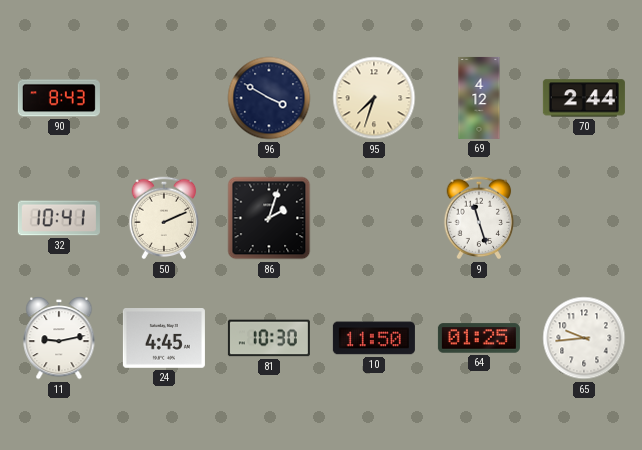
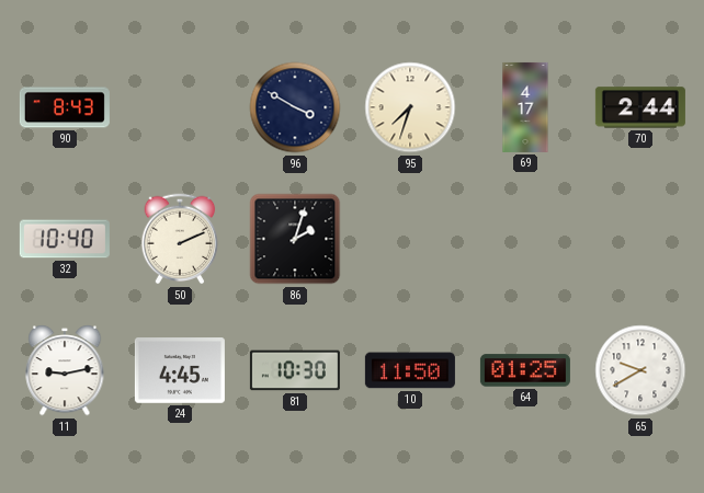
69: 4:12 -> 4:17
32: 10:41 -> 10:40
9: 11:27 -> none
65: 9:44 -> 9:40
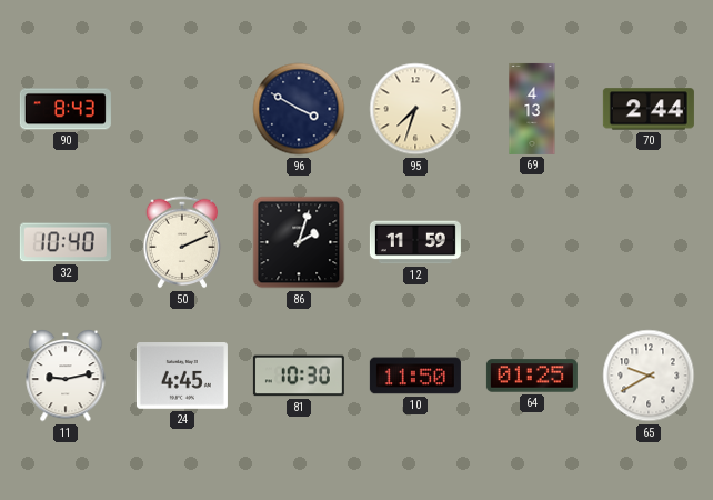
69: 4:17 -> 4:13
12: none -> 11:59
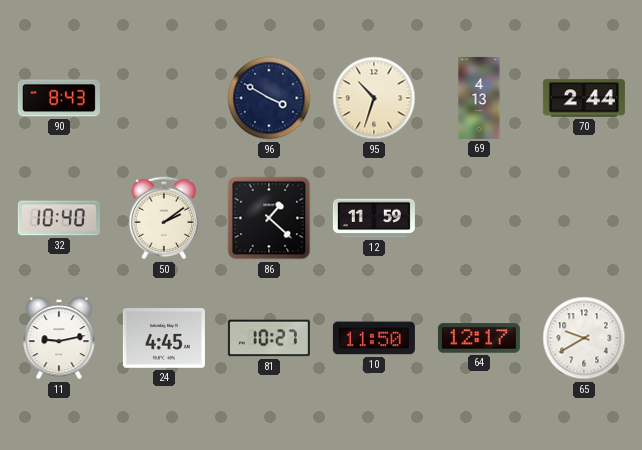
95: 7:33 -> 10:33
50: 2:11 -> 2:09
86: 2:03 -> 1:22
81: 10:30 -> 10:27
64: 01:25 -> 12:17
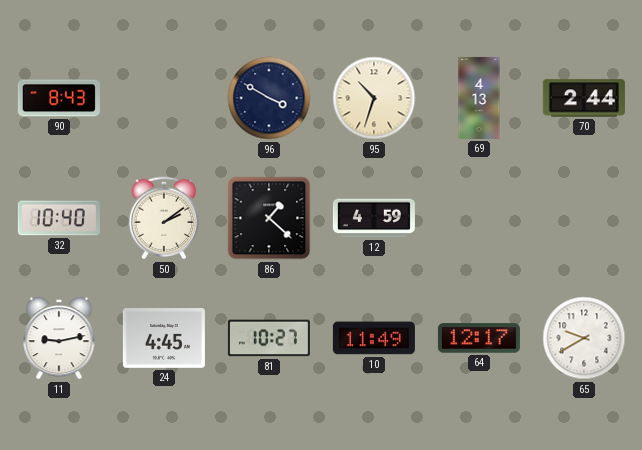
12: 11:59 -> 4:59
10: 11:50 -> 11:49
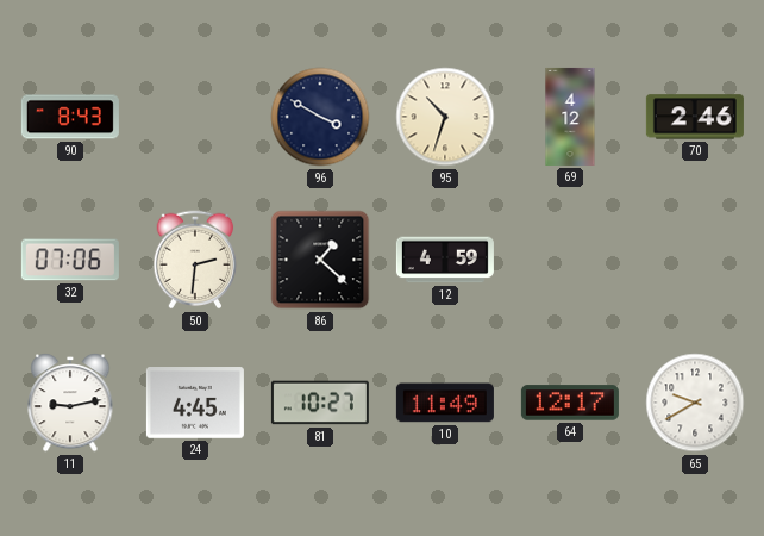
69: 4:13 -> 4:12
70: 2:44 -> 2:46
32: 10:40 -> 07:06
50: 2:09 -> 2:31
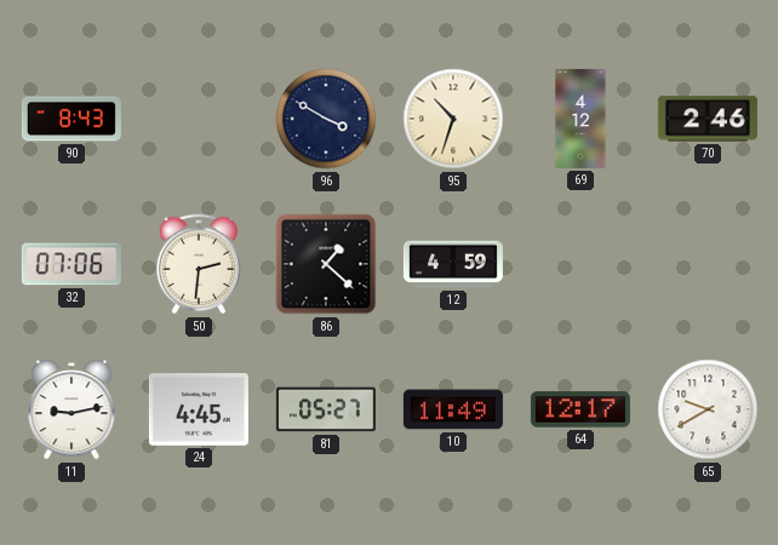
81: 10:27 -> 05:27
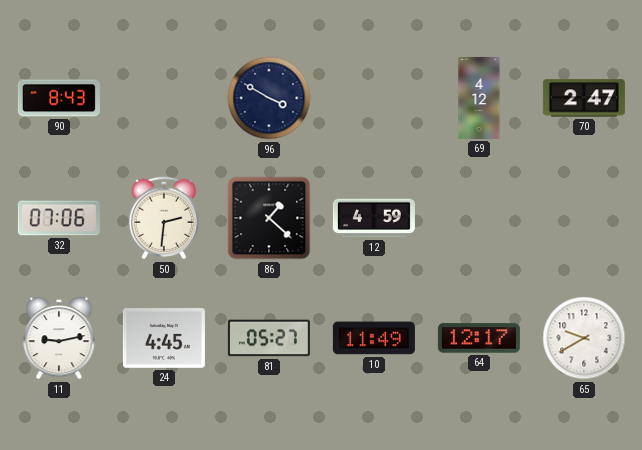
95: 10:33 -> none
70: 2:46 -> 2:47
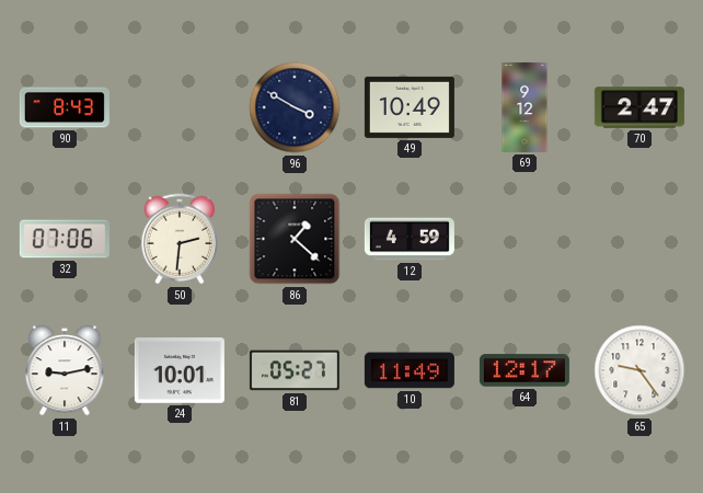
49: none -> 10:49
69: 4:12 -> 9:12
24: 4:45 -> 10:01
65: 9:40 -> 9:24
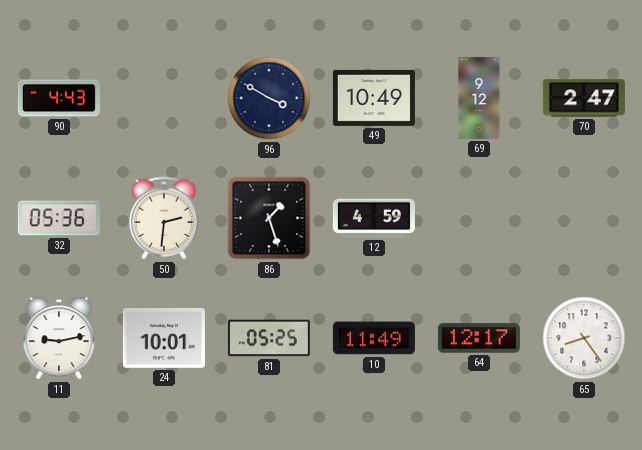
90: 8:43 -> 4:43
32: 07:06 -> 05:36
86: 1:22 -> 1:27
81: 05:27 -> 05:25
65: 9:24 -> 8:24
